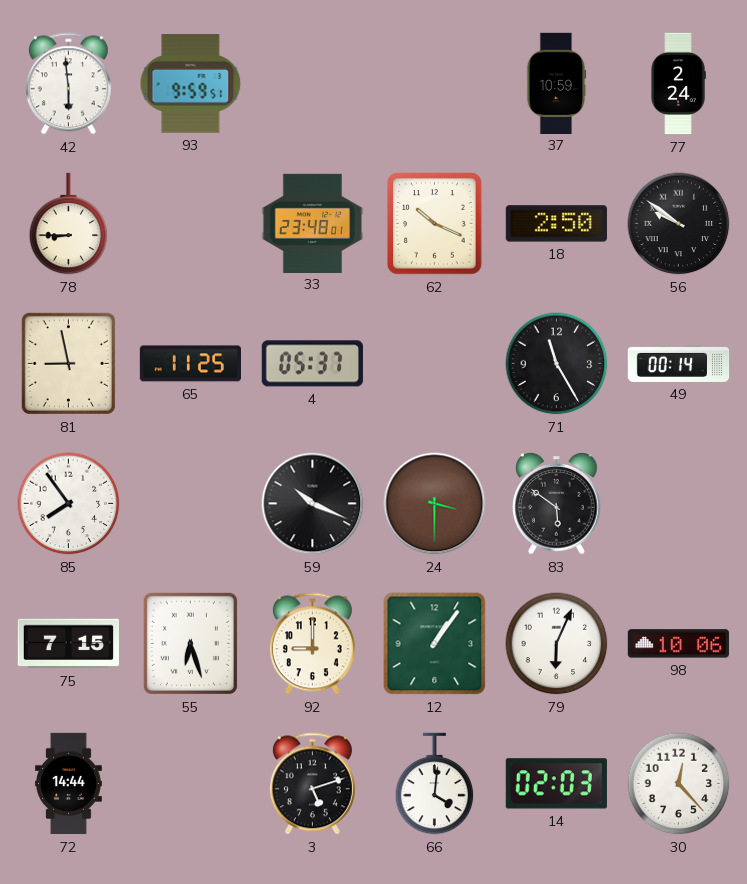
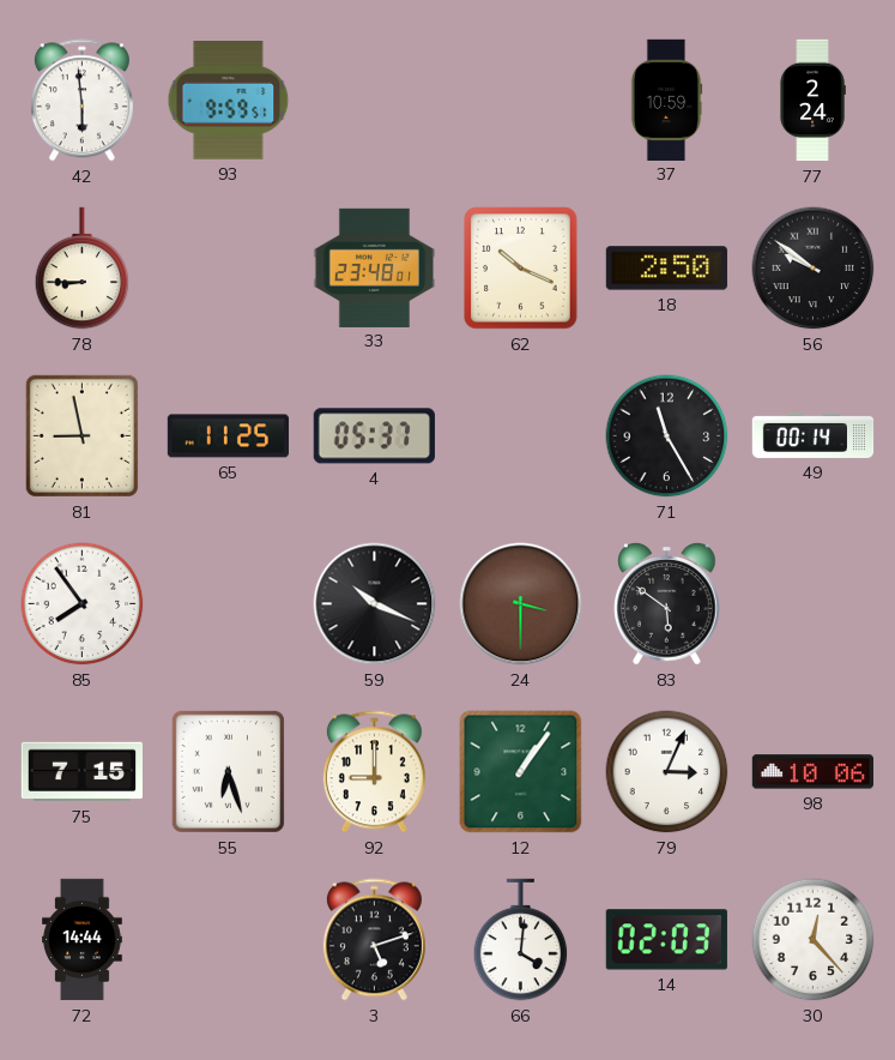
79: 6:04 -> 3:04
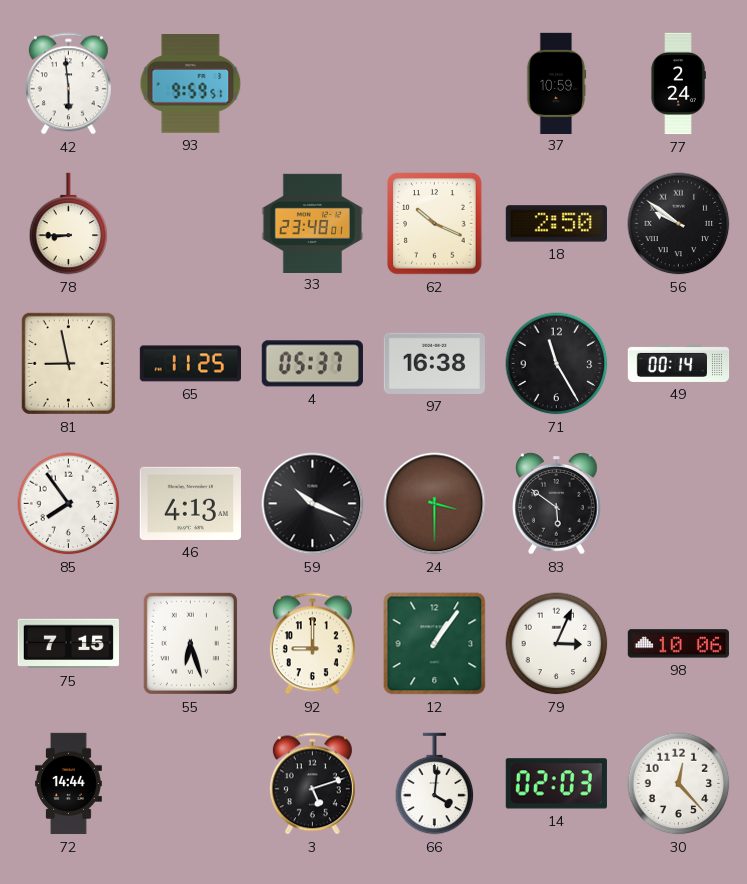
97: none -> 16:38
46: none -> 4:13
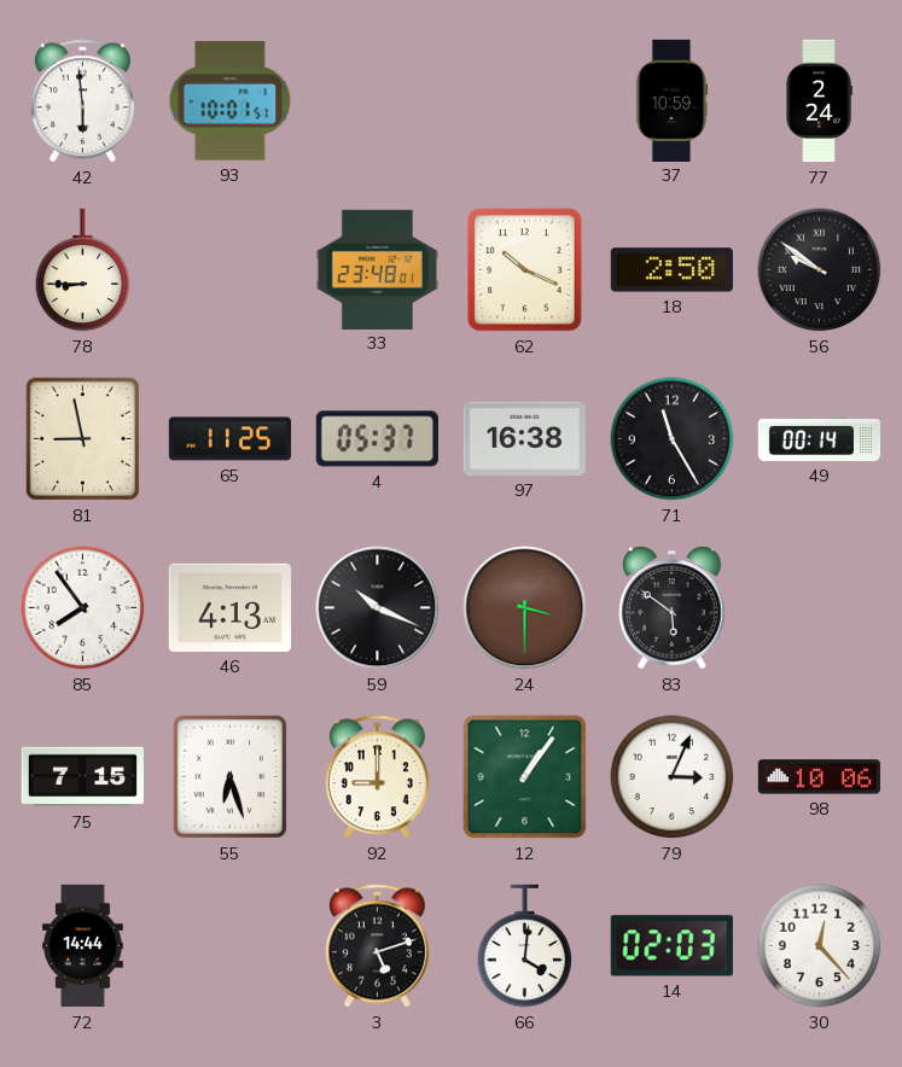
93: 9:59 -> 10:01
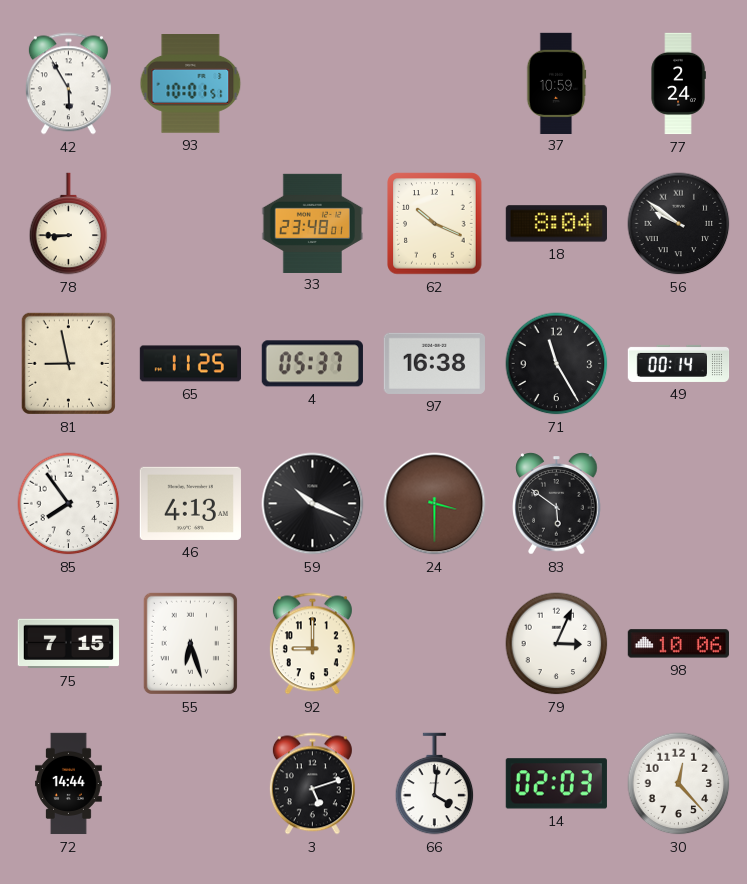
42: 5:59 -> 5:55
18: 2:50 -> 8:04
12: 1:06 -> none
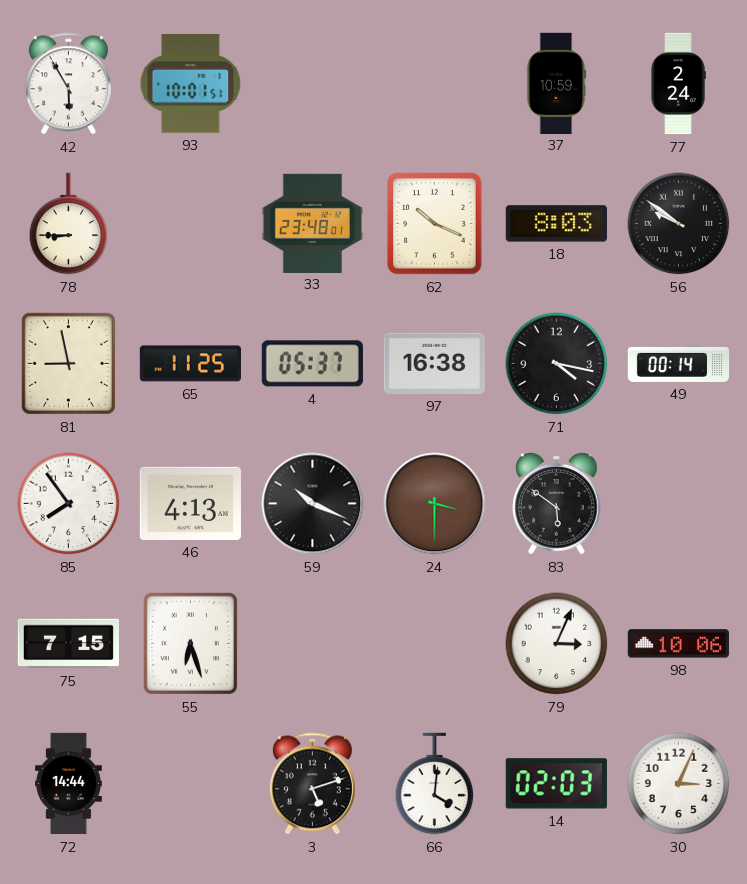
18: 8:04 -> 8:03
71: 11:25 -> 4:17
92: 9:00 -> none
30: 12:23 -> 3:04
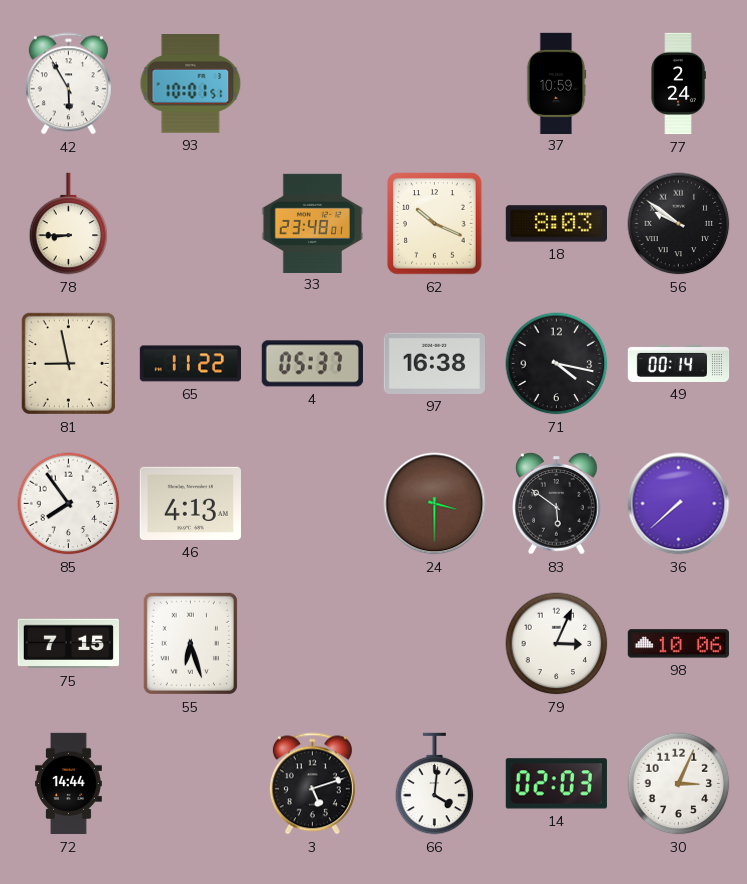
65: 11:25 -> 11:22
59: 10:19 -> none
36: none -> 7:38
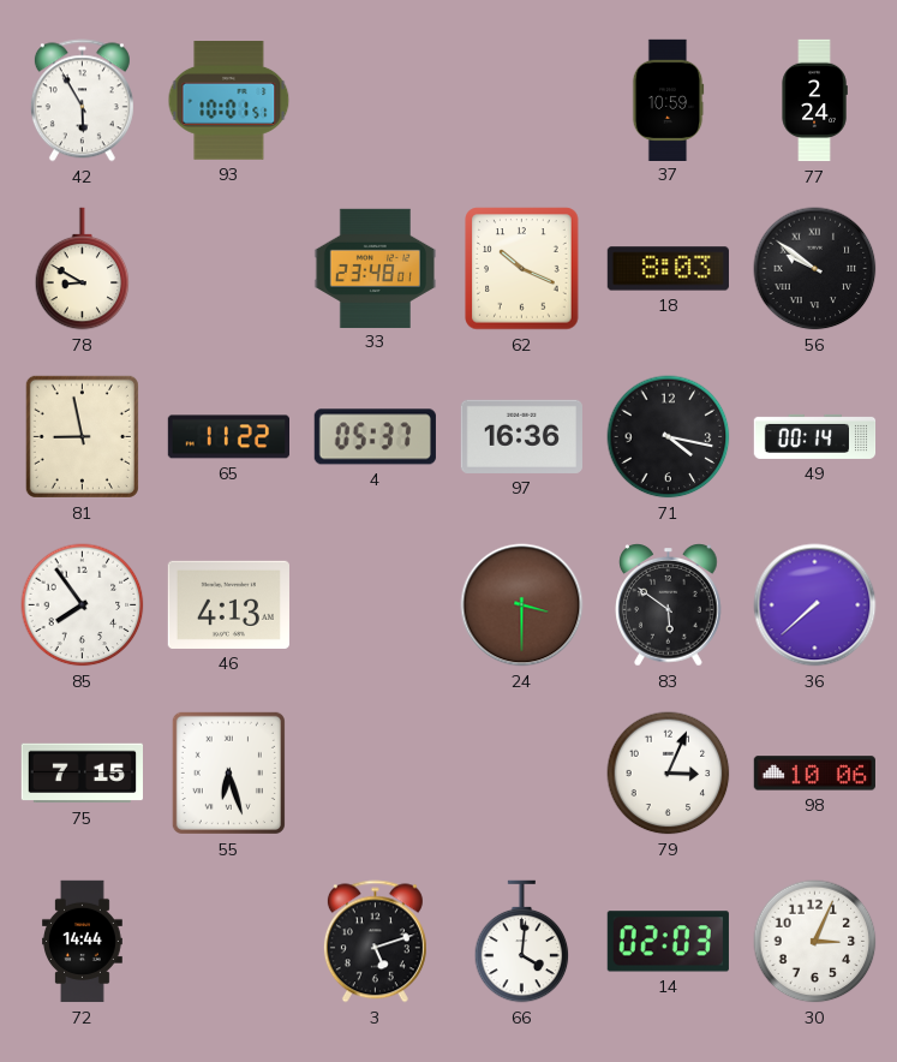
78: 8:45 -> 8:50
97: 16:38 -> 16:36
